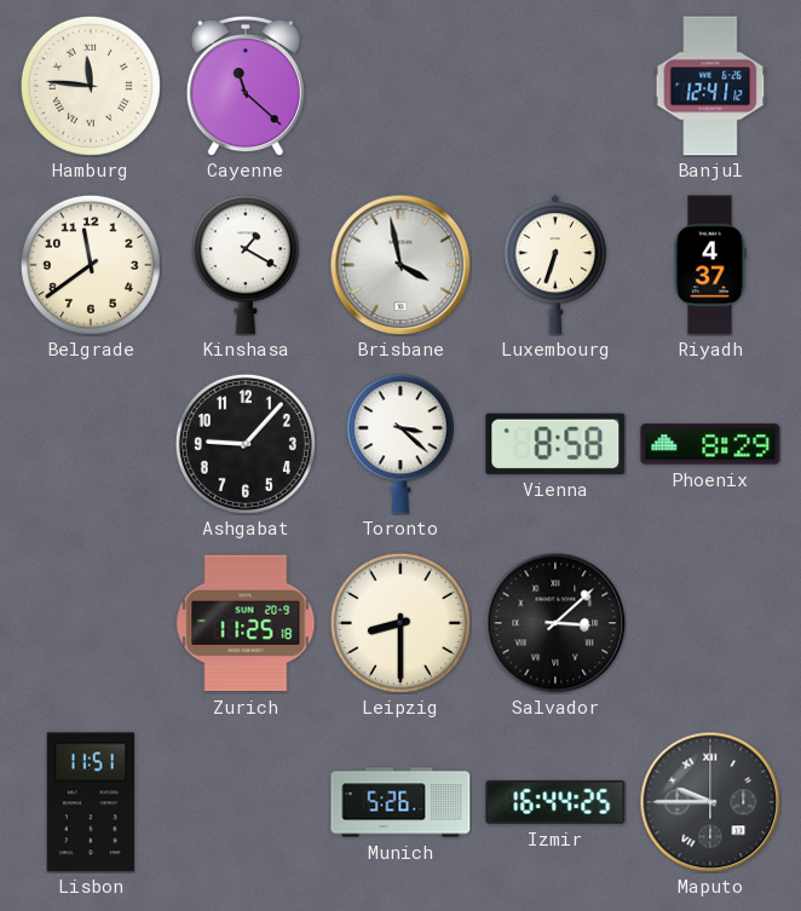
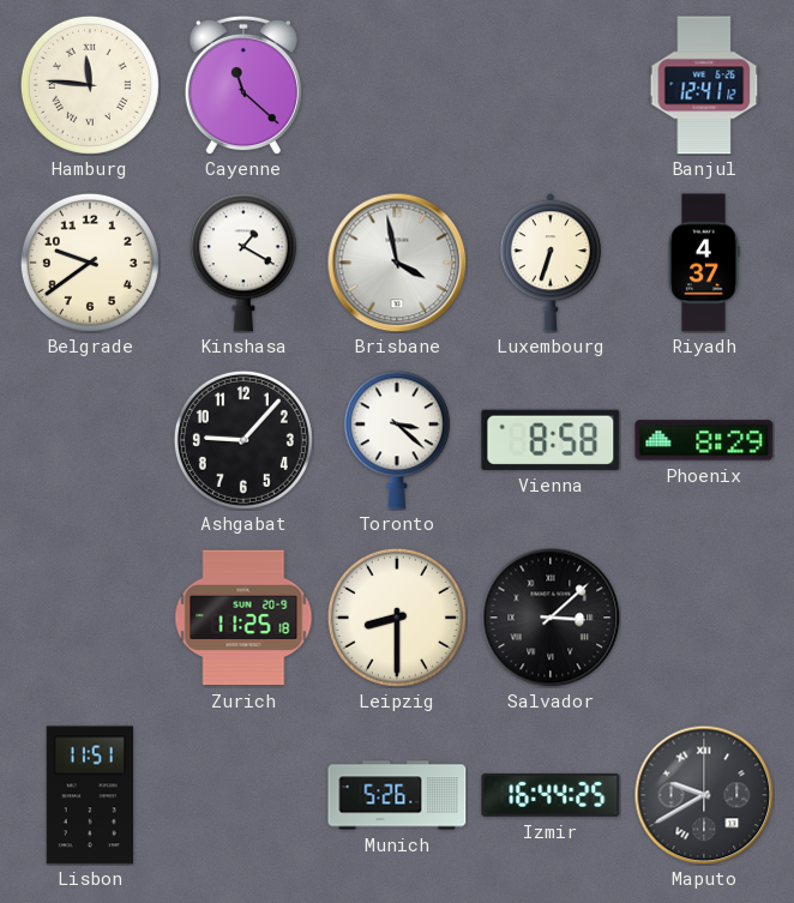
Belgrade: 11:39 -> 9:39
Maputo: 9:45 -> 9:40
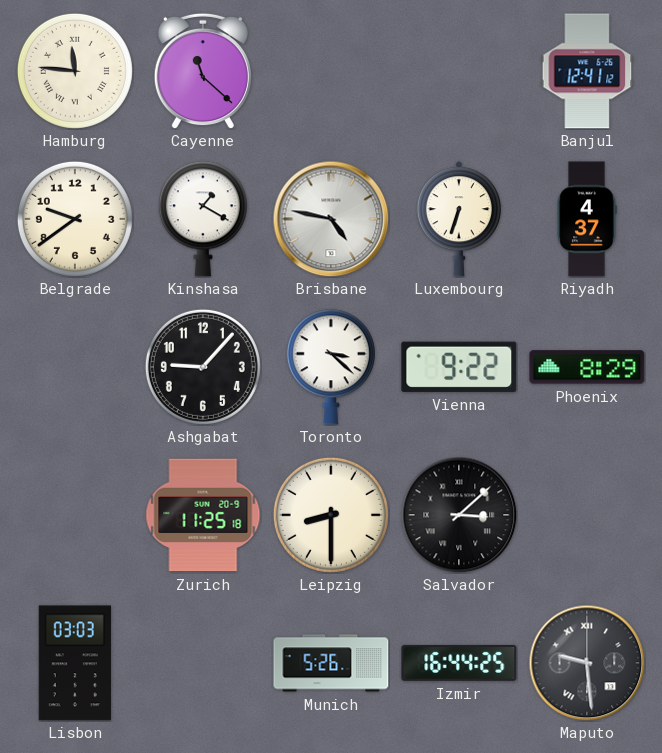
Brisbane: 3:58 -> 4:47
Vienna: 8:58 -> 9:22
Lisbon: 11:51 -> 03:03
Maputo: 9:40 -> 9:29
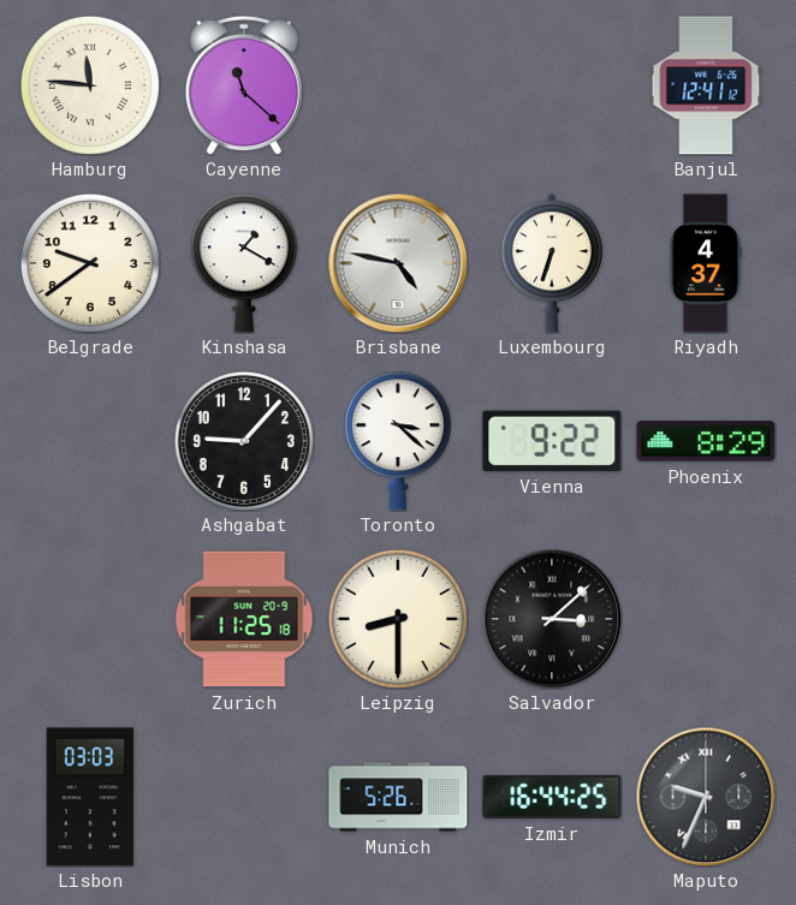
Maputo: 9:29 -> 9:34
